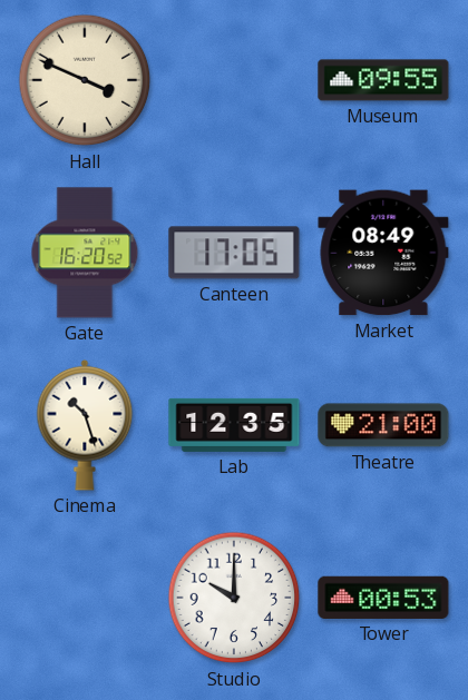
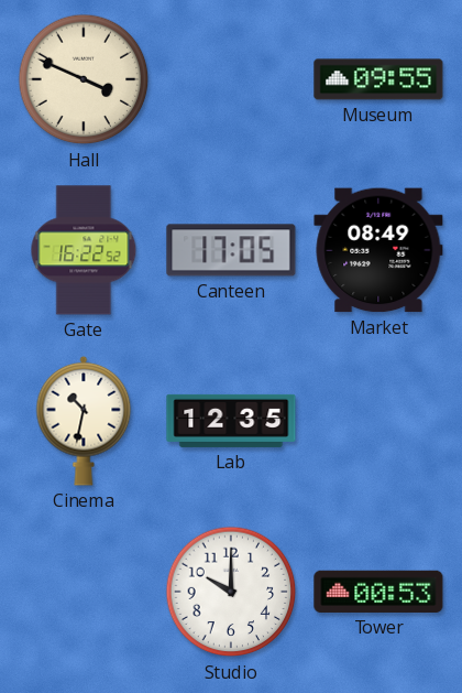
Gate: 16:20 -> 16:22
Cinema: 10:27 -> 10:32
Theatre: 21:00 -> none
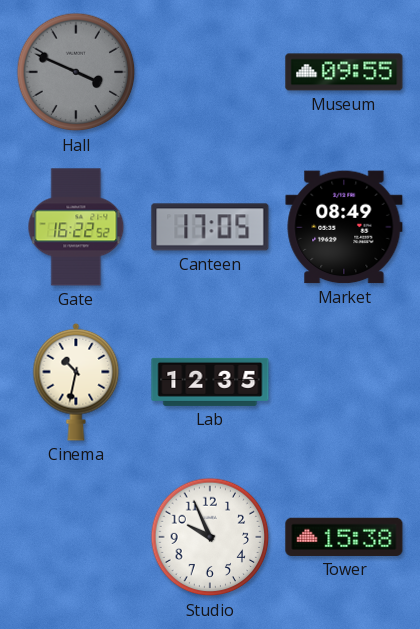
Hall dial: cream -> grey
Studio: 10:00 -> 9:56
Tower: 00:53 -> 15:38
